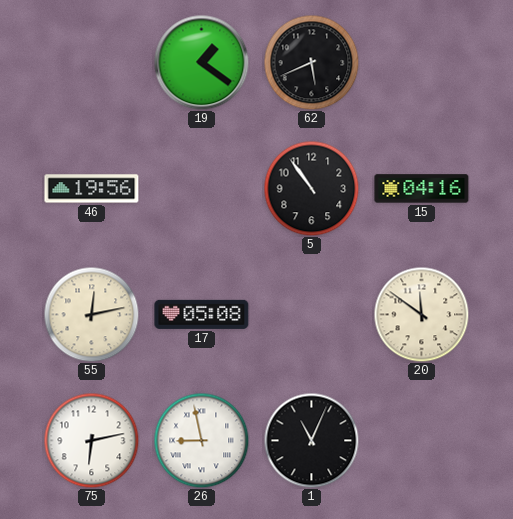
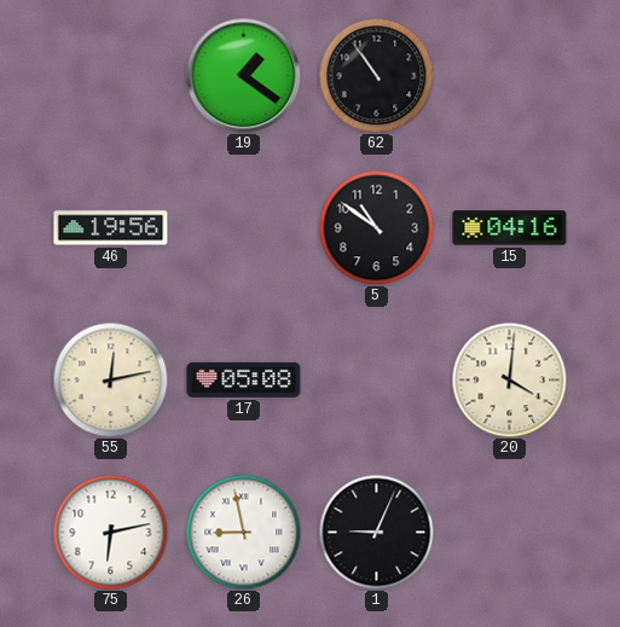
62: 5:41 -> 10:54
5: 10:54 -> 10:51
20: 11:51 -> 4:01
1: 11:04 -> 9:04
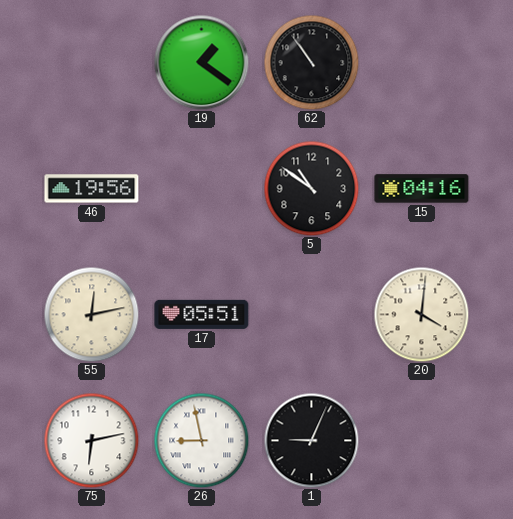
17: 05:08 -> 05:51
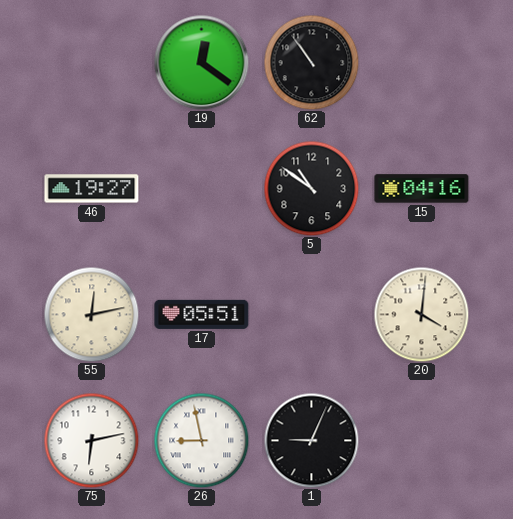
19: 1:21 -> 12:21
46: 19:56 -> 19:27
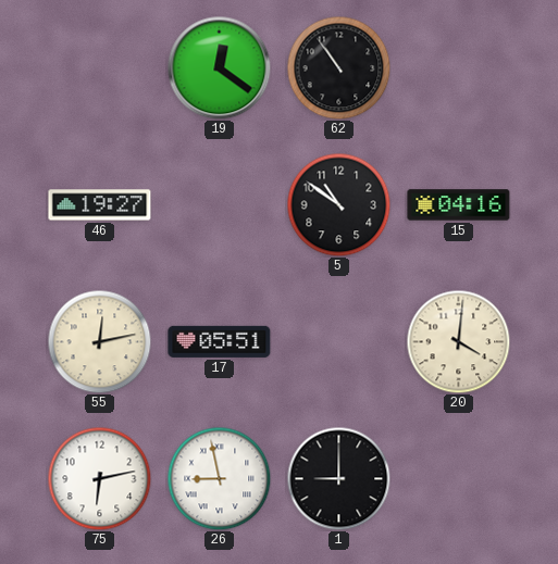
1: 9:04 -> 9:00
